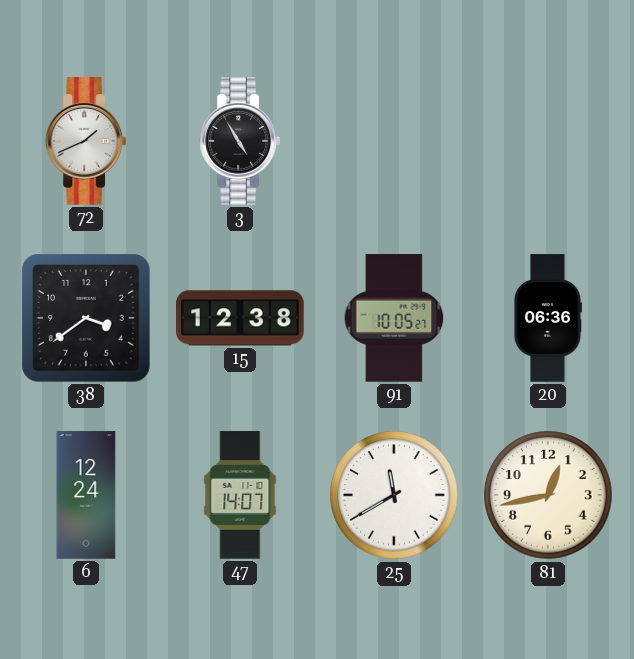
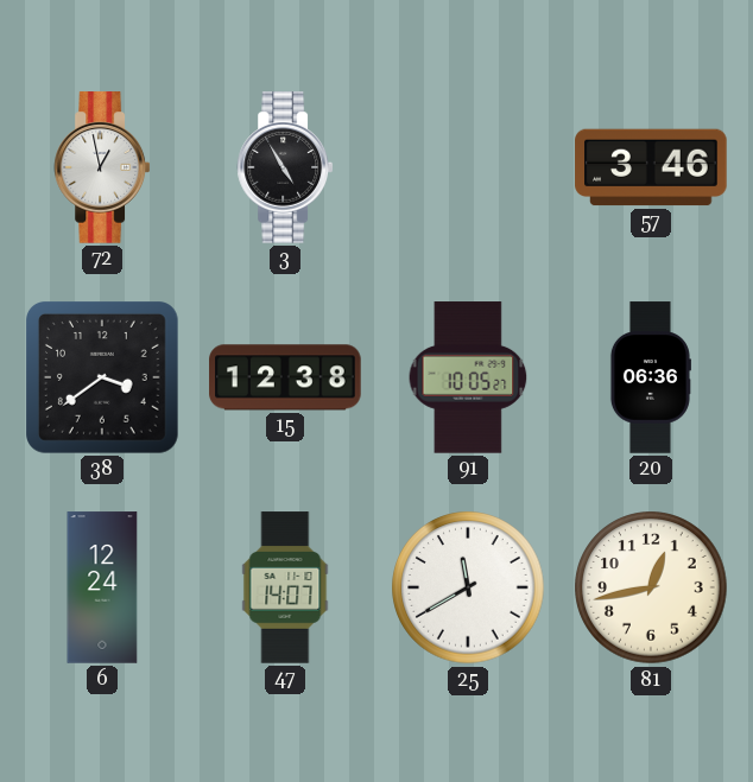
72: 1:41 -> 12:58
57: none -> 3:46
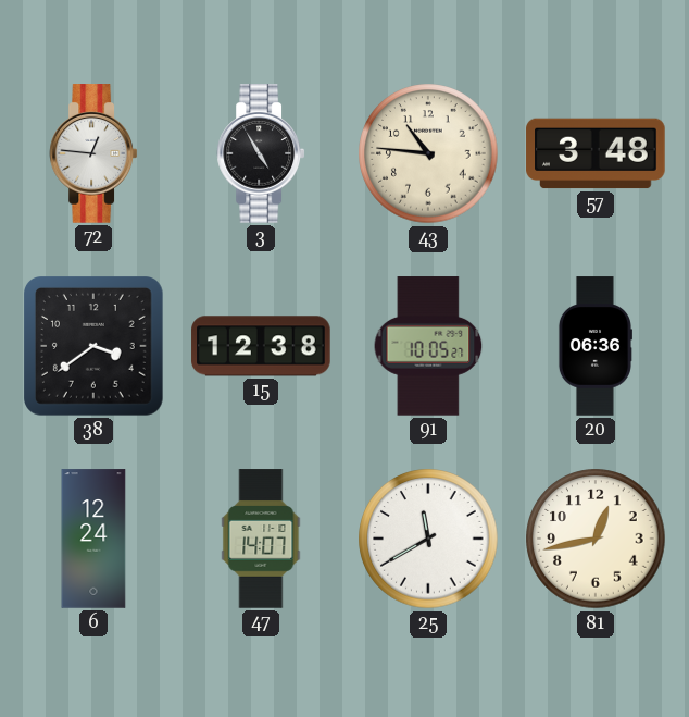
72: 12:58 -> 12:46
43: none -> 10:46
57: 3:46 -> 3:48
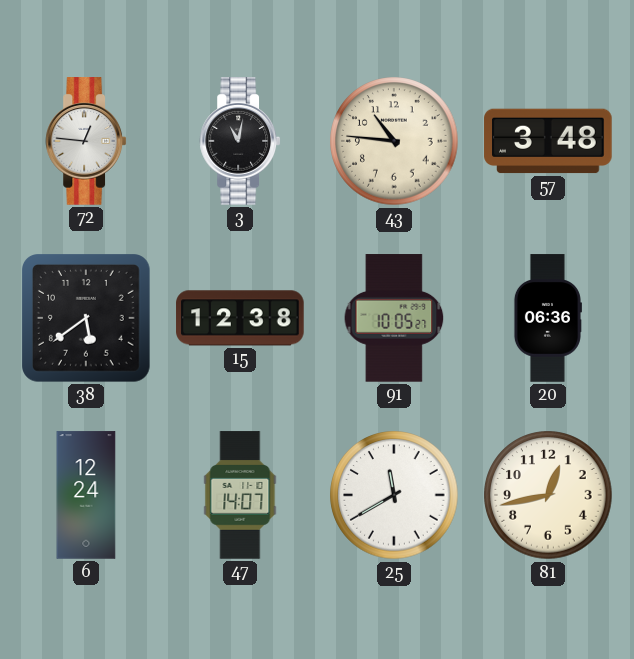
3: 4:55 -> 11:02
38: 3:39 -> 5:39
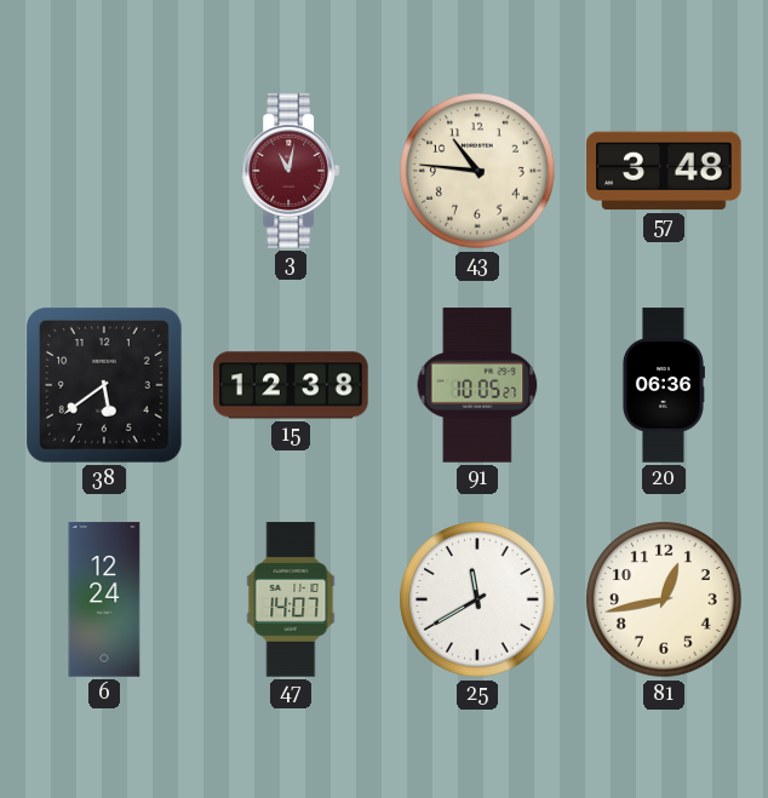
72: 12:46 -> none
3 dial: black -> burgundy
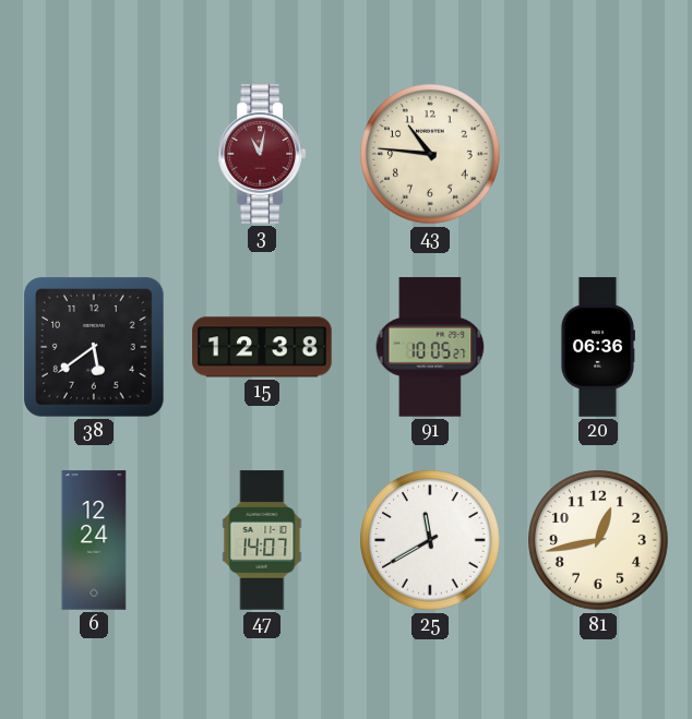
57: 3:48 -> none
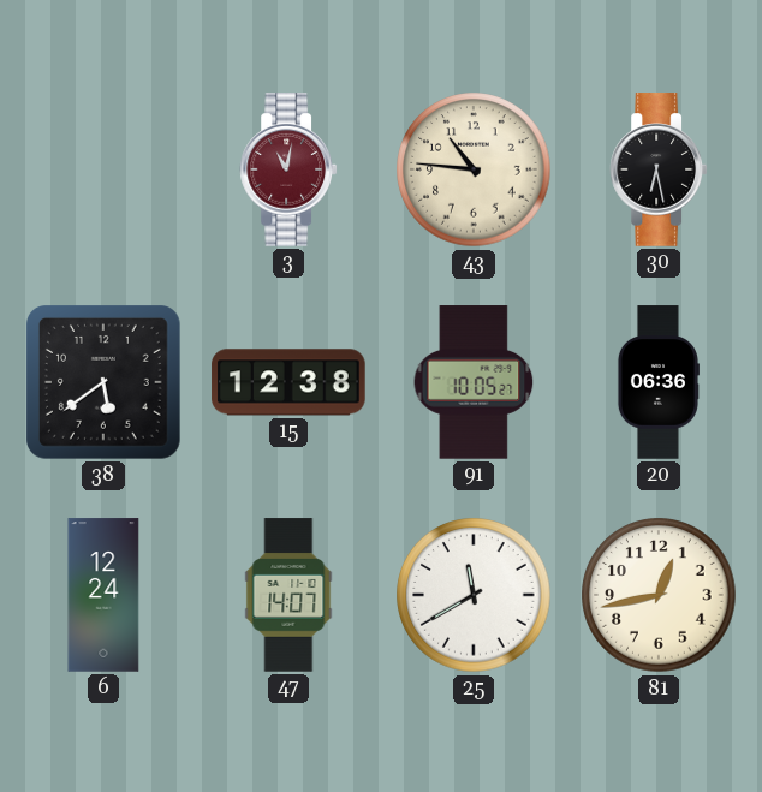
30: none -> 6:28
